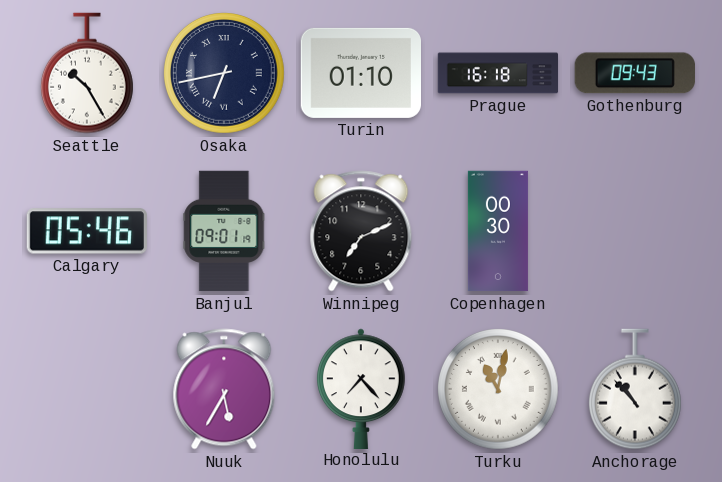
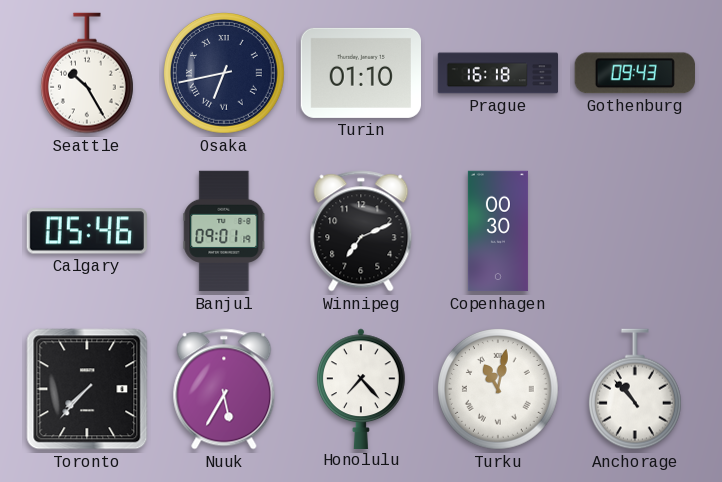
Toronto: none -> 7:37
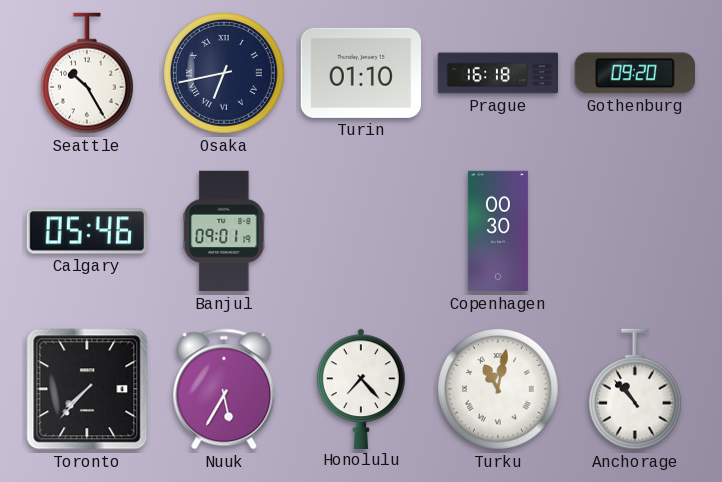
Gothenburg: 09:43 -> 09:20
Winnipeg: 7:11 -> none
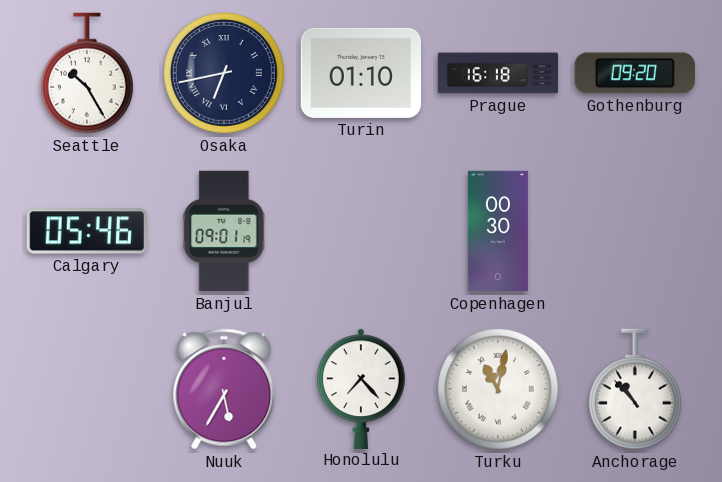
Toronto: 7:37 -> none
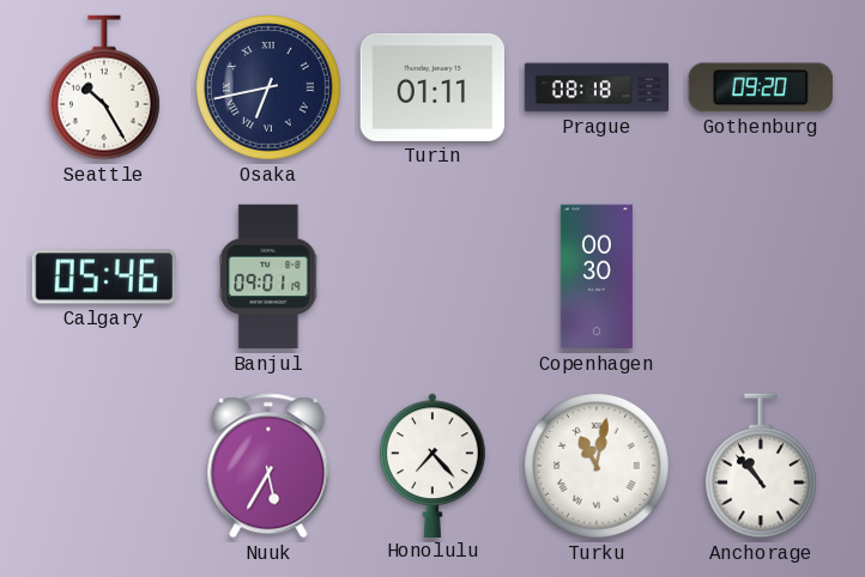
Turin: 01:10 -> 01:11
Prague: 16:18 -> 08:18
